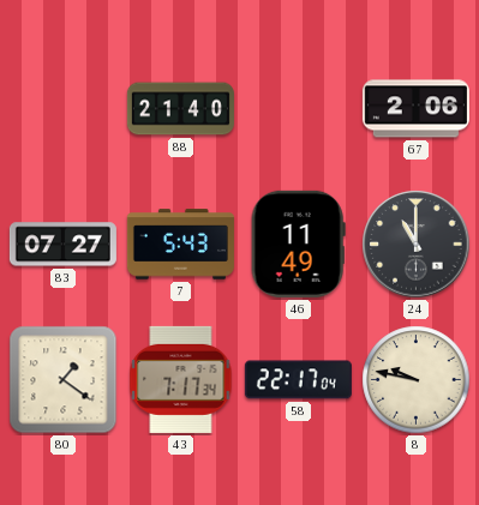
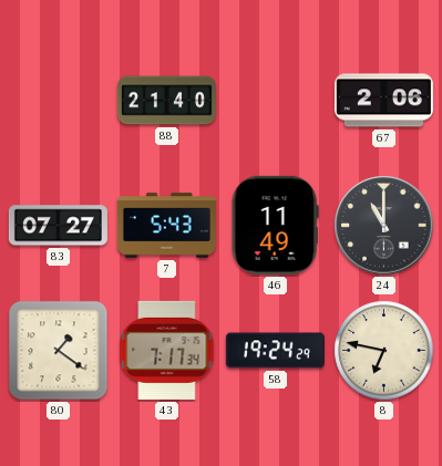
58: 22:17 -> 19:24
8: 9:47 -> 6:47
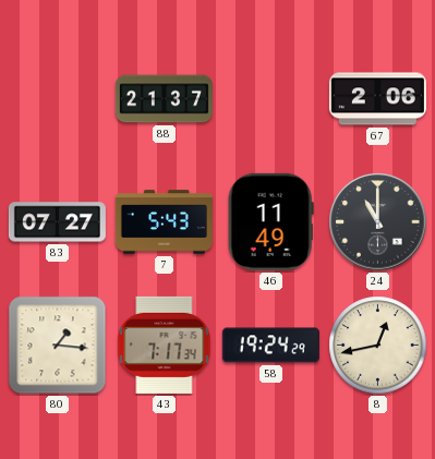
88: 21:40 -> 21:37
80: 1:21 -> 1:16
8: 6:47 -> 12:43
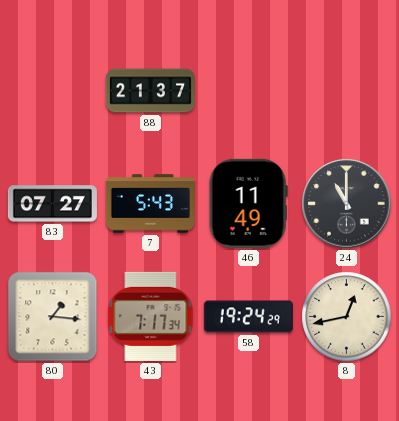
67: 2:06 -> none
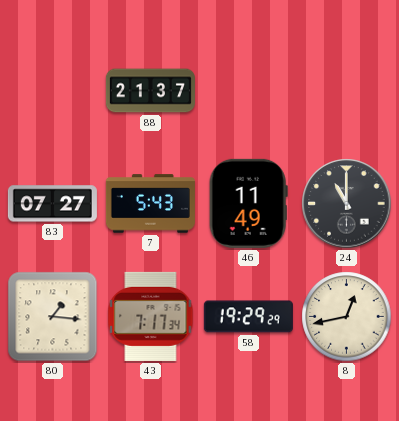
58: 19:24 -> 19:29
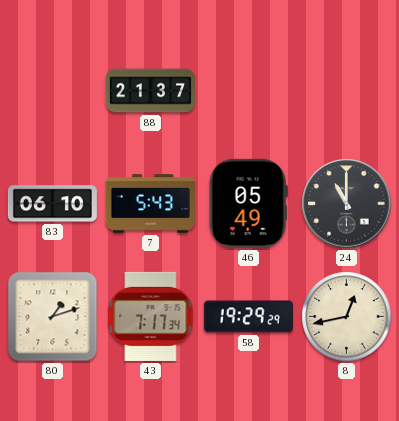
83: 07:27 -> 06:10
46: 11:49 -> 05:49
80: 1:16 -> 1:12
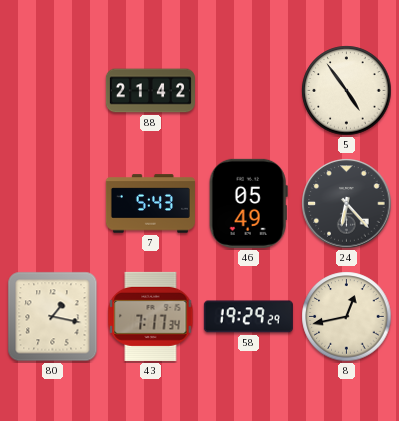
88: 21:37 -> 21:42
5: none -> 4:54
83: 06:10 -> none
24: 11:00 -> 6:23
80: 1:12 -> 1:17
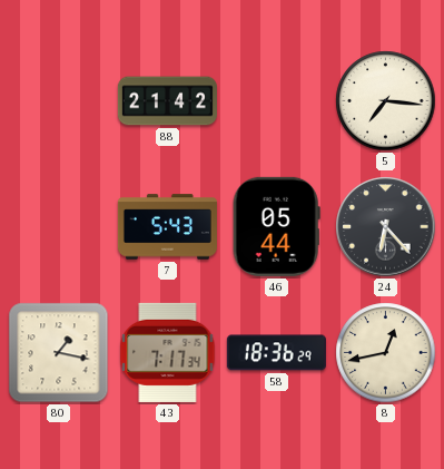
5: 4:54 -> 7:16
46: 05:49 -> 05:44
58: 19:29 -> 18:36
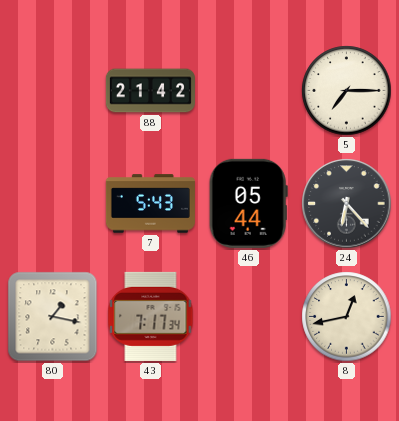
5: 7:16 -> 7:15
58: 18:36 -> none
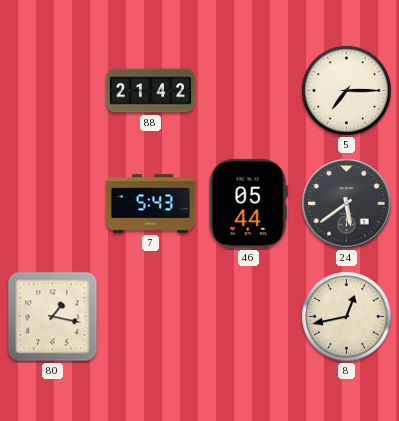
24: 6:23 -> 5:39
43: 7:17 -> none
